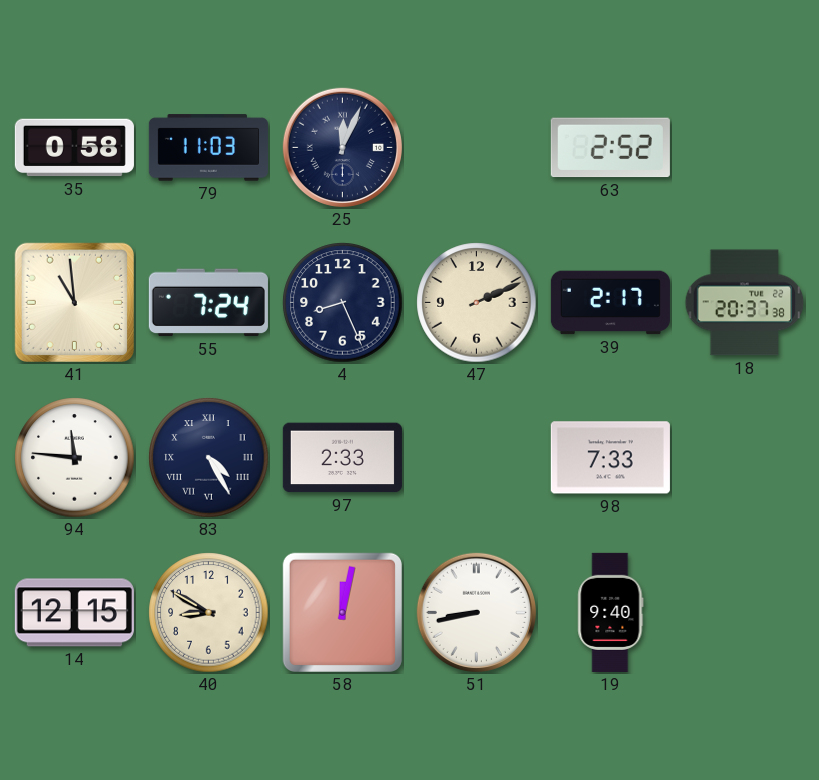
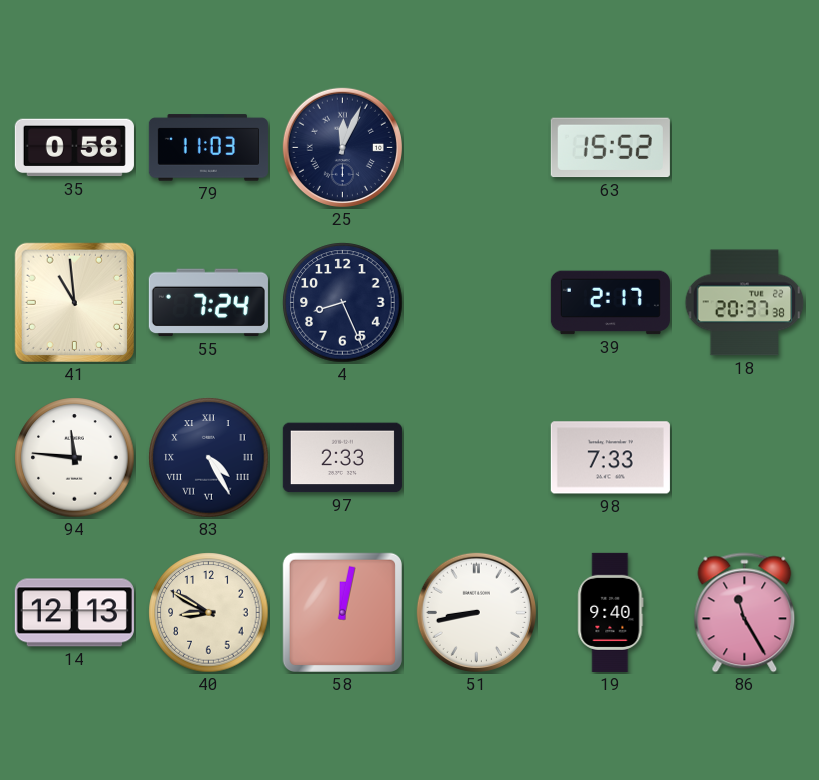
63: 2:52 -> 15:52
47: 2:11 -> none
14: 12:15 -> 12:13
86: none -> 11:25
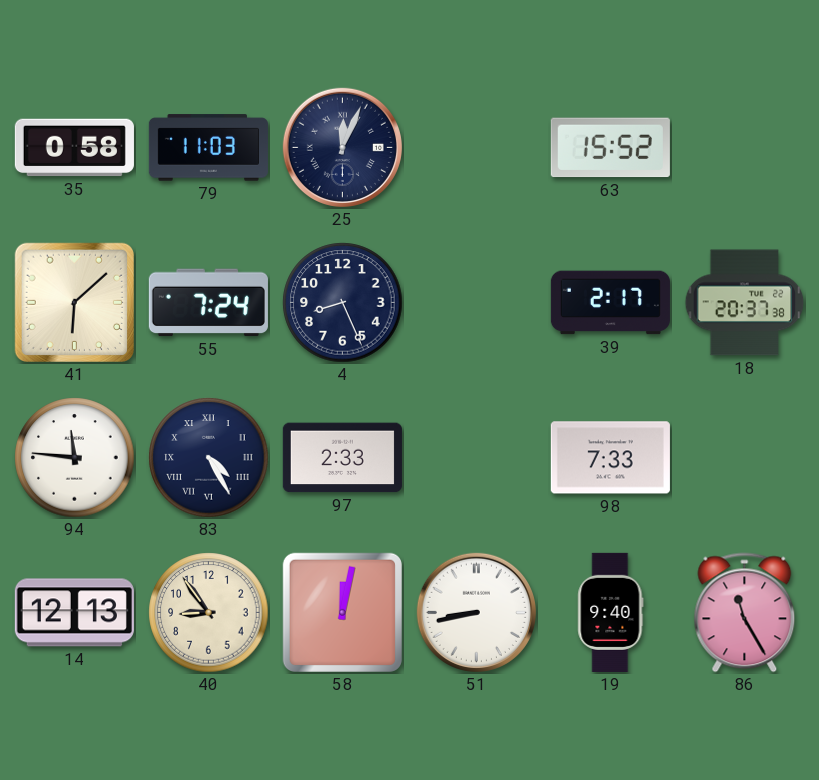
41: 10:59 -> 6:08
40: 8:50 -> 8:54
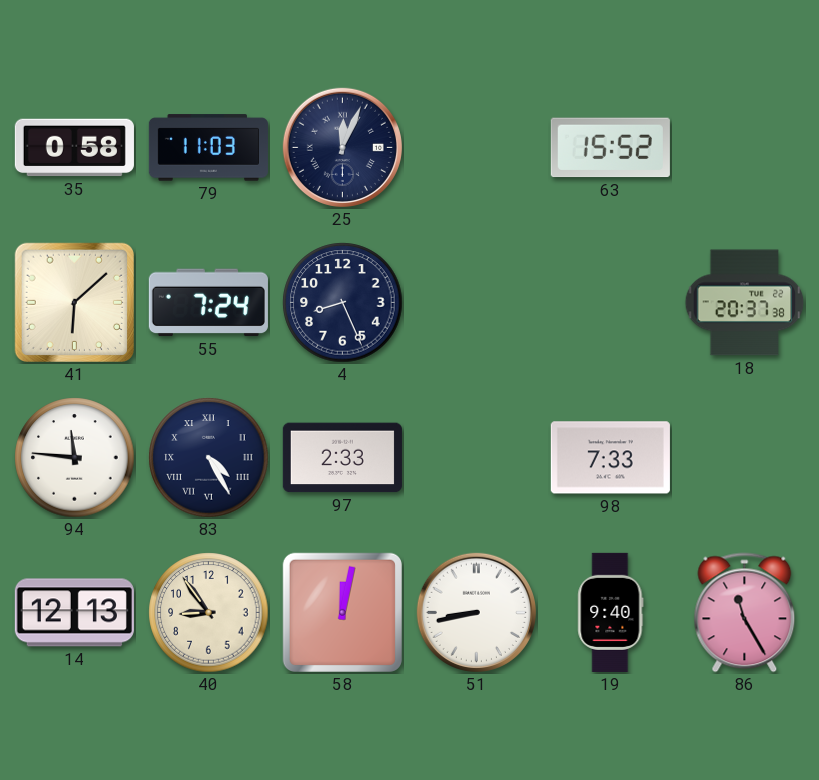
39: 2:17 -> none
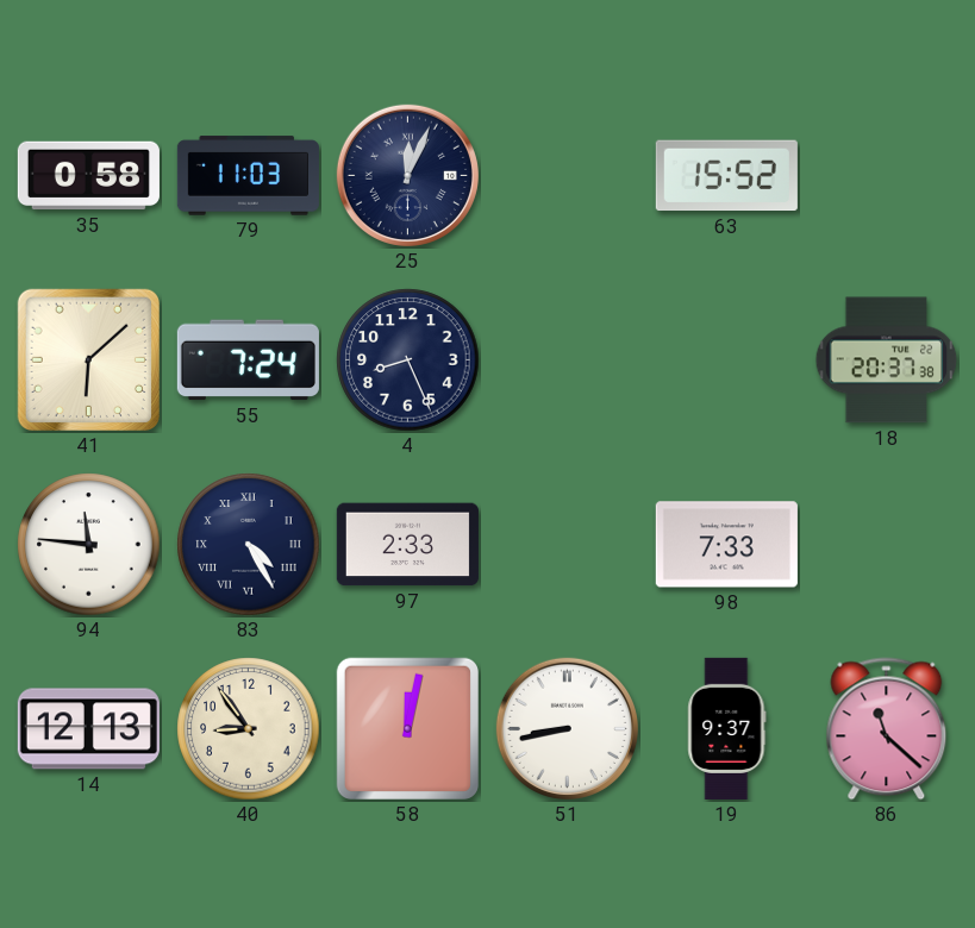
19: 9:40 -> 9:37
86: 11:25 -> 11:22
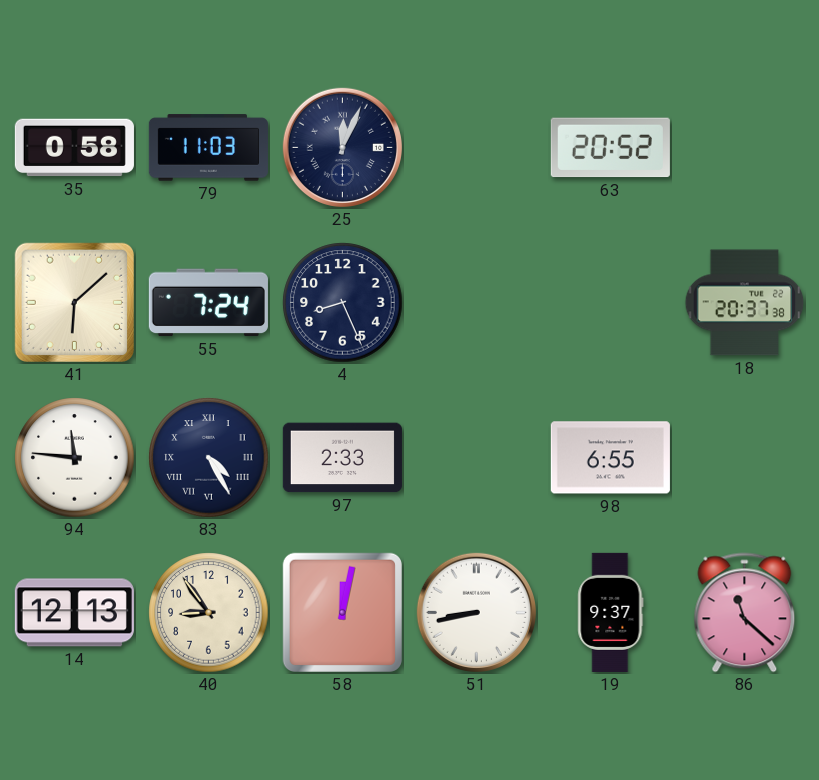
63: 15:52 -> 20:52
98: 7:33 -> 6:55
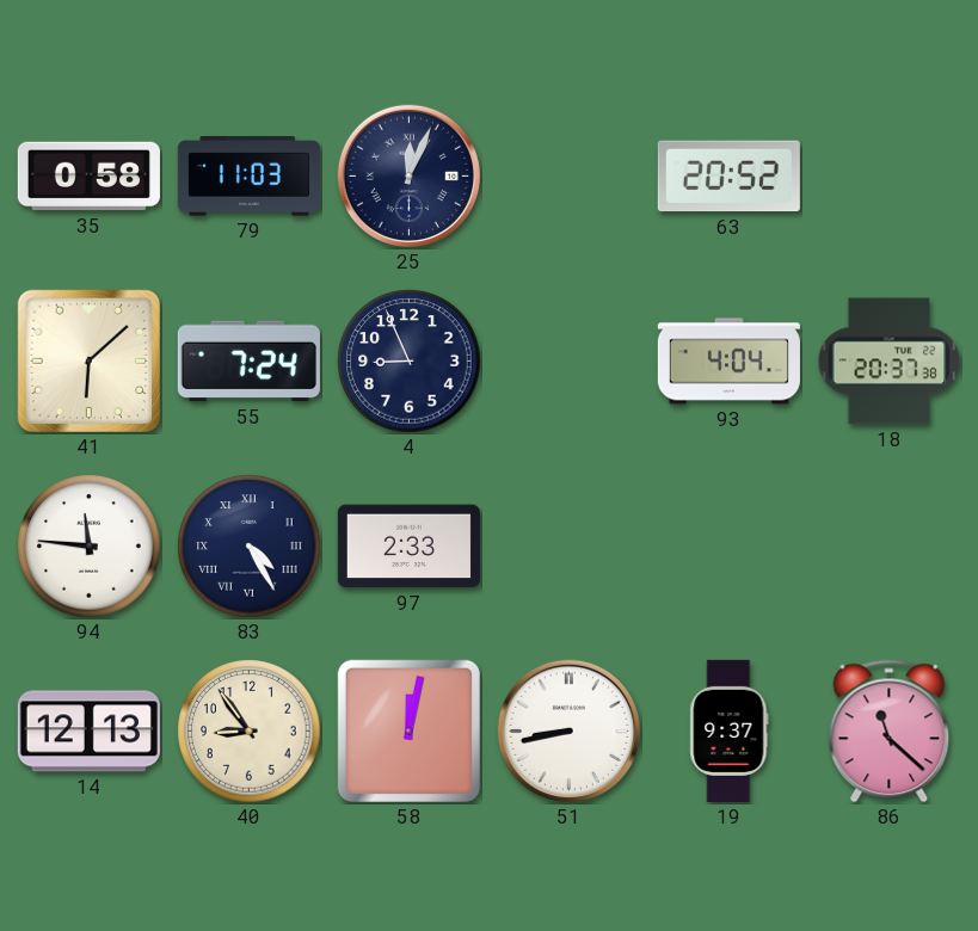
4: 8:26 -> 8:56
93: none -> 4:04
98: 6:55 -> none
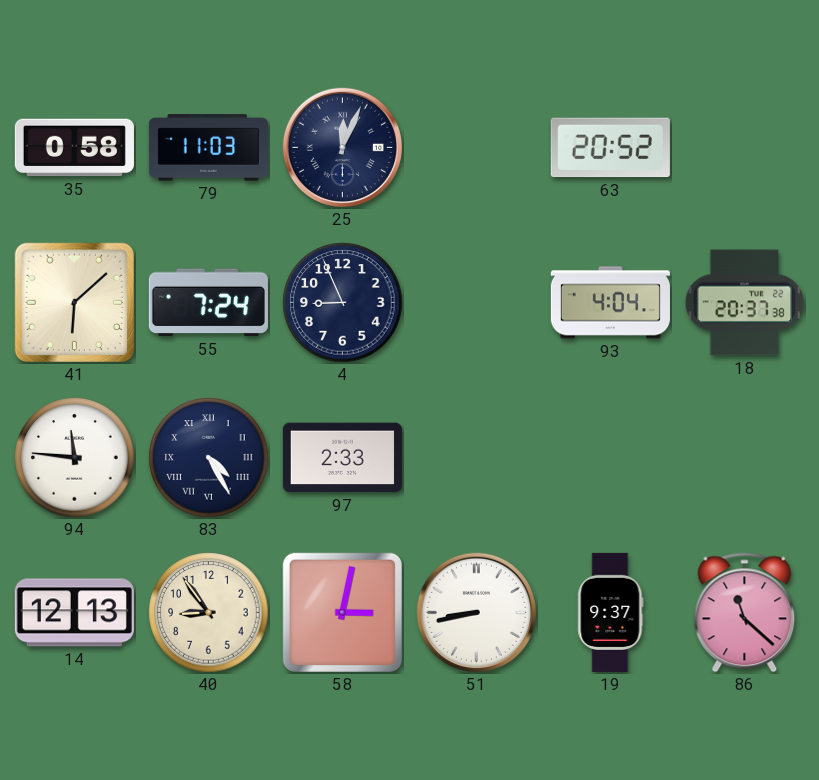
58: 12:02 -> 3:02
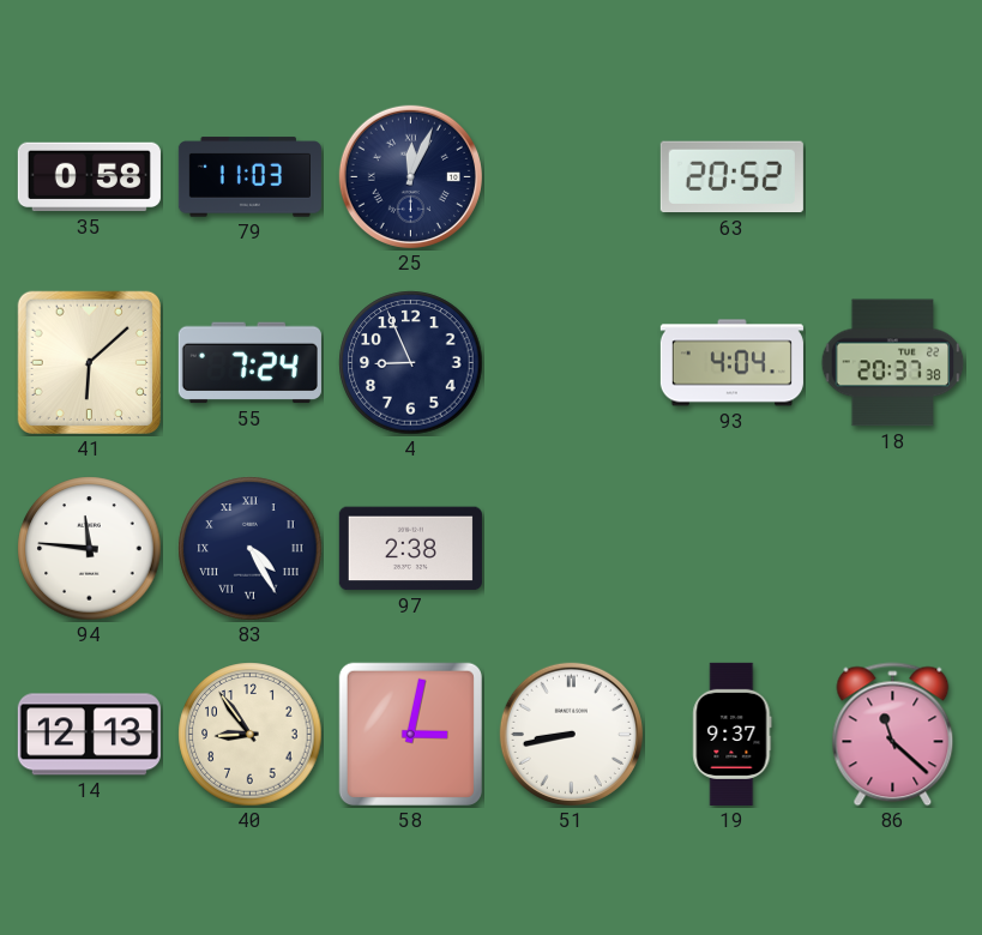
97: 2:33 -> 2:38
